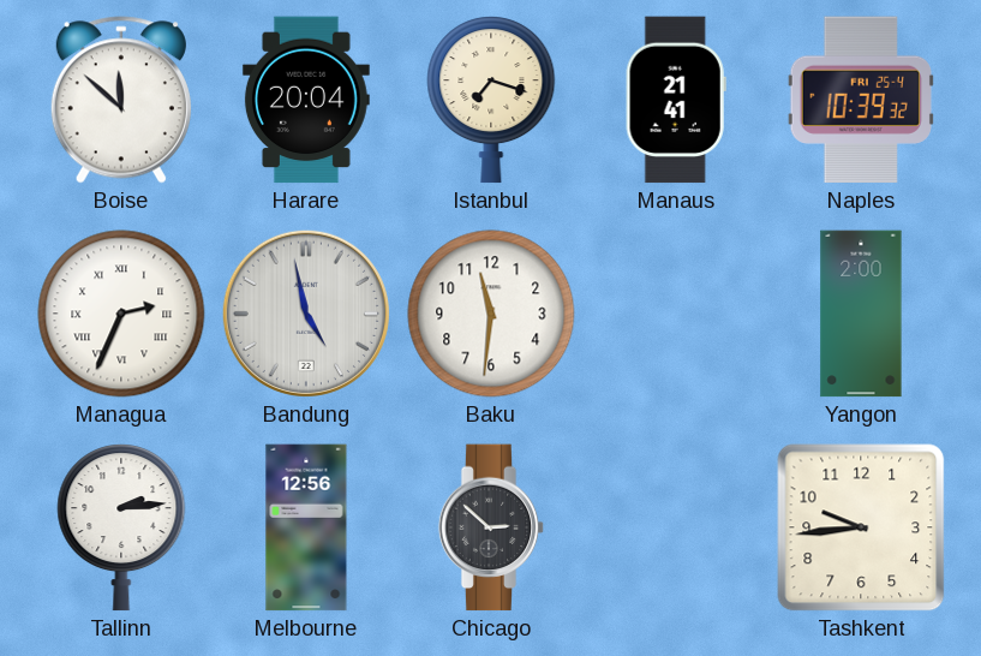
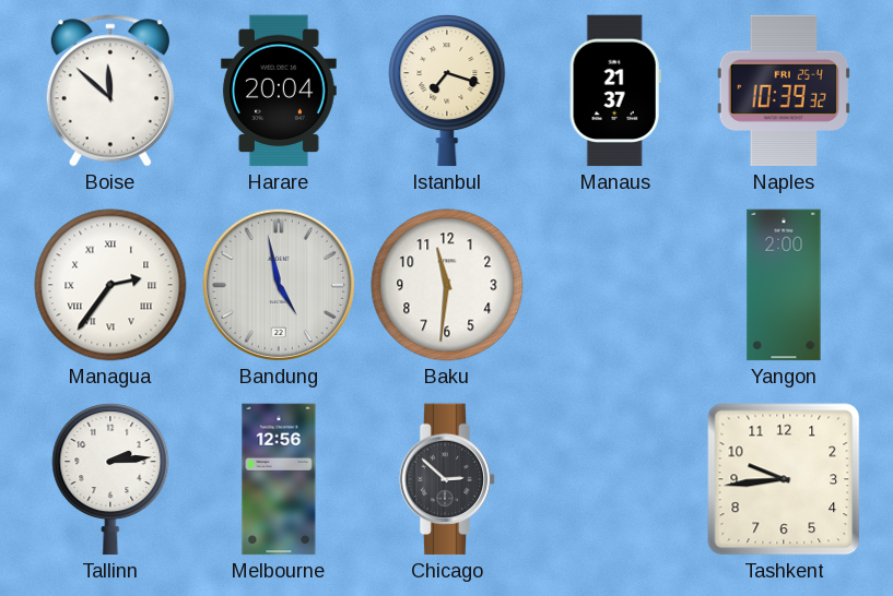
Manaus: 21:41 -> 21:37
Managua: 2:34 -> 2:36
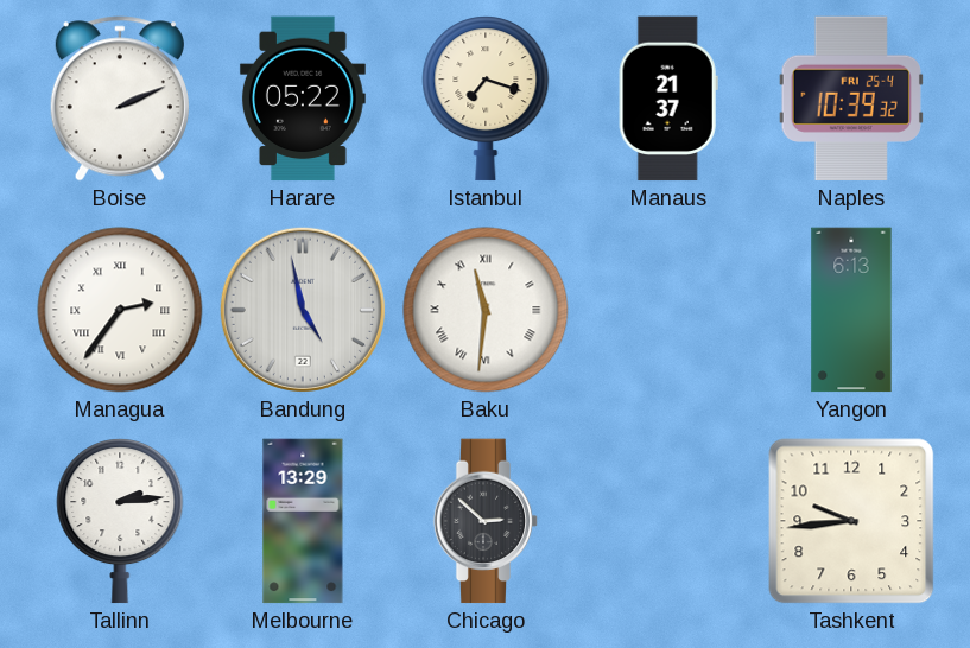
Boise: 11:52 -> 2:11
Harare: 20:04 -> 05:22
Baku numerals: Arabic -> Roman
Yangon: 2:00 -> 6:13
Melbourne: 12:56 -> 13:29
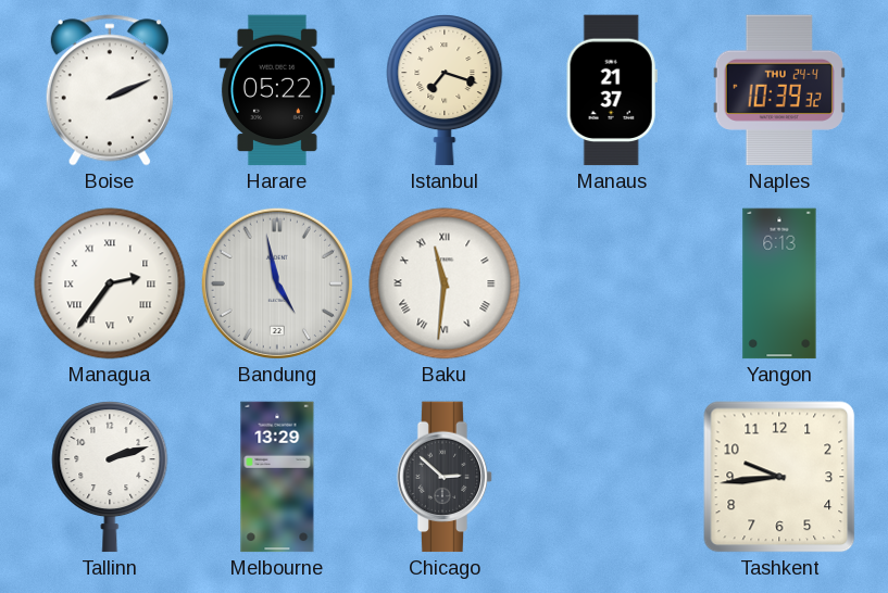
Naples date: FRI 25-4 -> THU 24-4
Tallinn: 2:14 -> 2:12
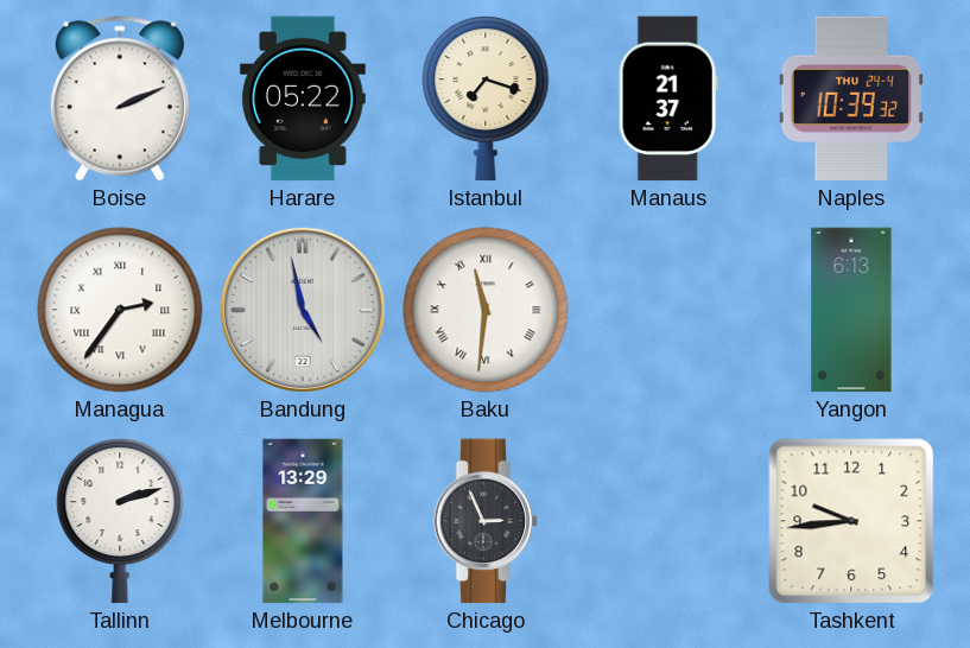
Chicago: 2:52 -> 2:56
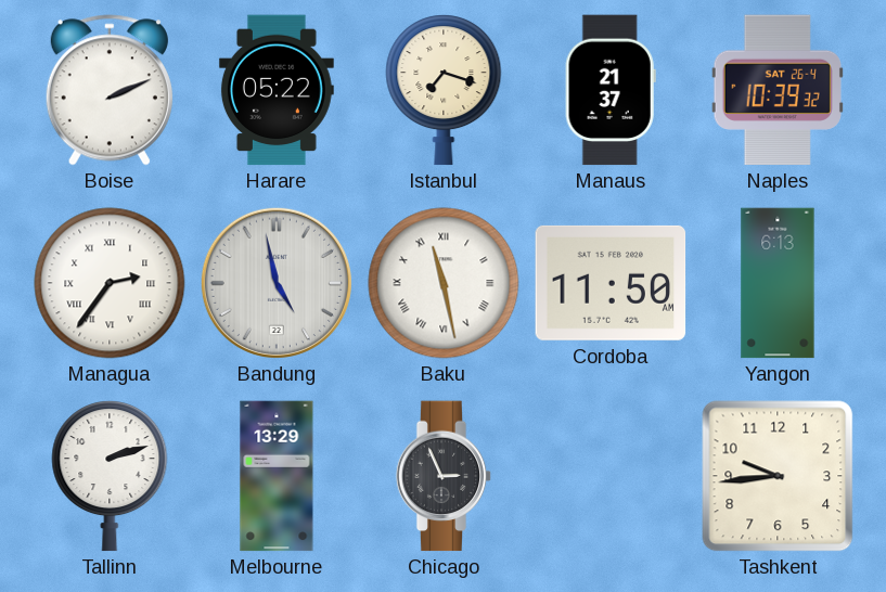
Naples date: THU 24-4 -> SAT 26-4
Baku: 11:31 -> 11:28
Cordoba: none -> 11:50
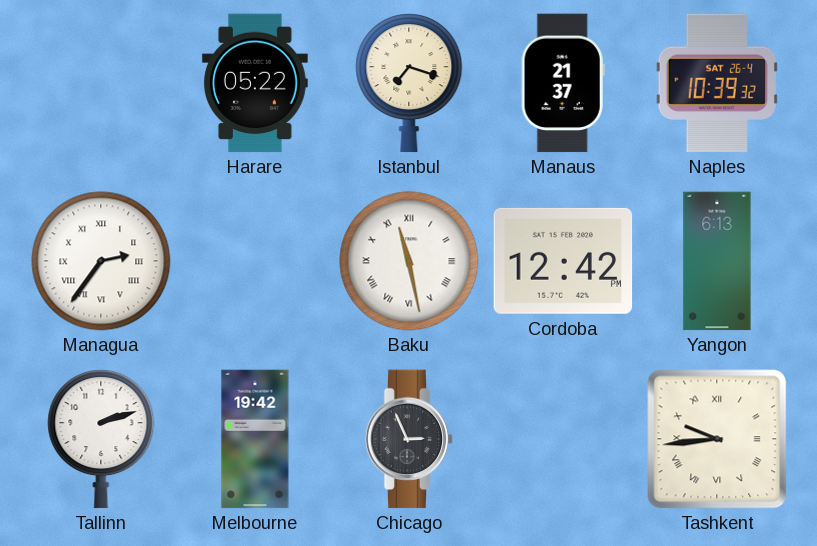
Boise: 2:11 -> none
Bandung: 4:58 -> none
Cordoba: 11:50 -> 12:42
Melbourne: 13:29 -> 19:42
Tashkent numerals: Arabic -> Roman
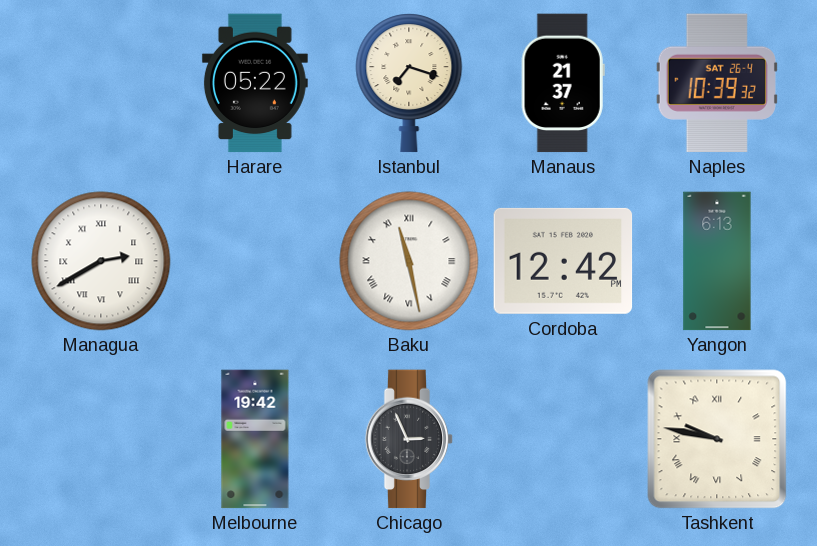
Managua: 2:36 -> 2:40
Tallinn: 2:12 -> none
Tashkent: 9:44 -> 9:47
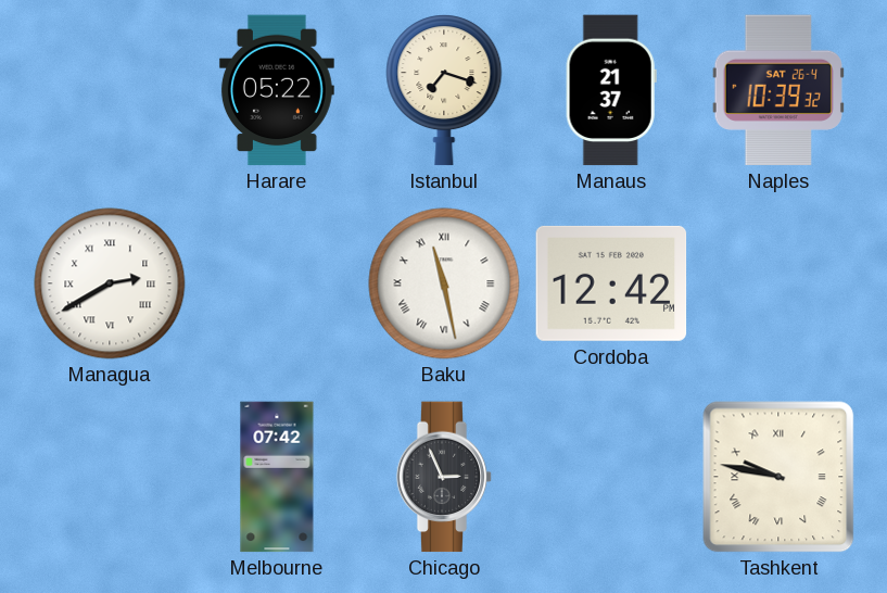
Yangon: 6:13 -> none
Melbourne: 19:42 -> 07:42
